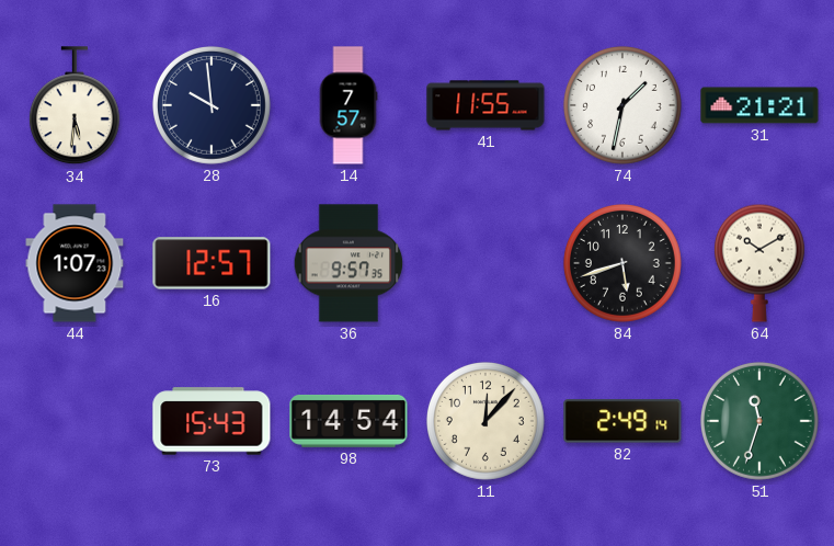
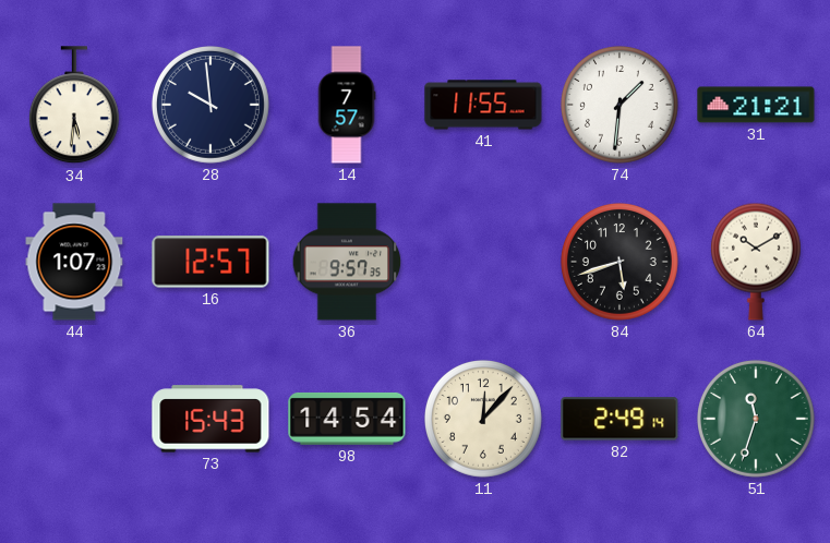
74: 1:32 -> 1:31
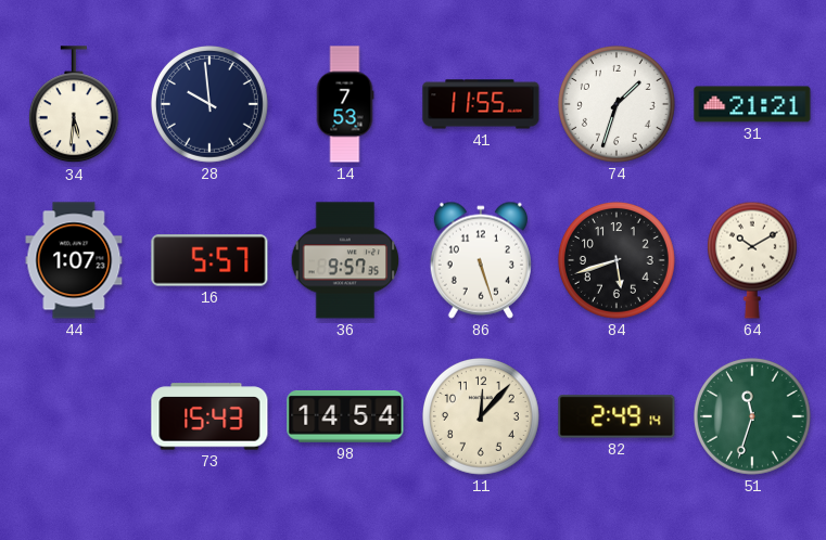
14: 7:57 -> 7:53
74: 1:31 -> 1:33
16: 12:57 -> 5:57
86: none -> 5:27
